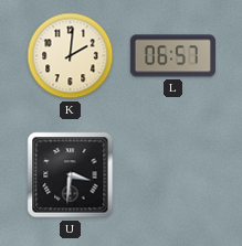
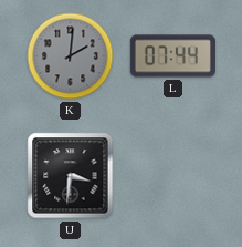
K dial: cream -> grey
L: 06:57 -> 07:44
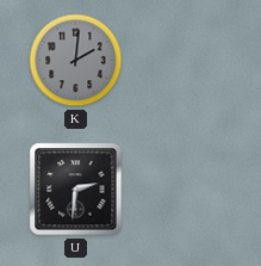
L: 07:44 -> none
U: 3:31 -> 2:31
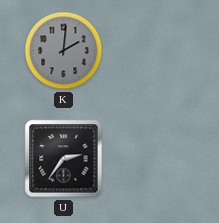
U: 2:31 -> 2:36
